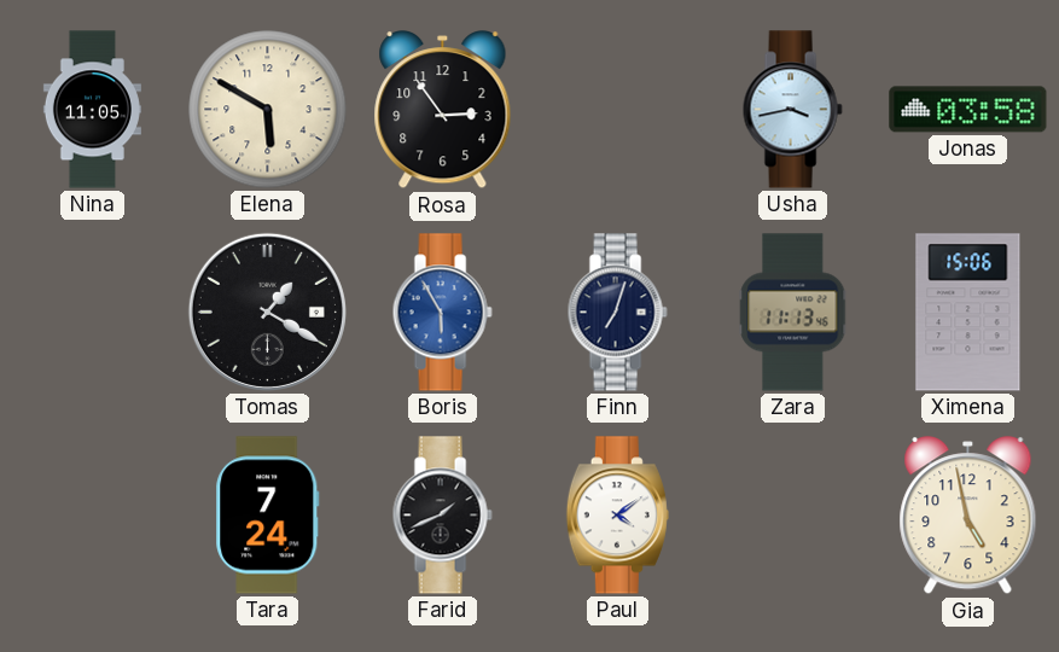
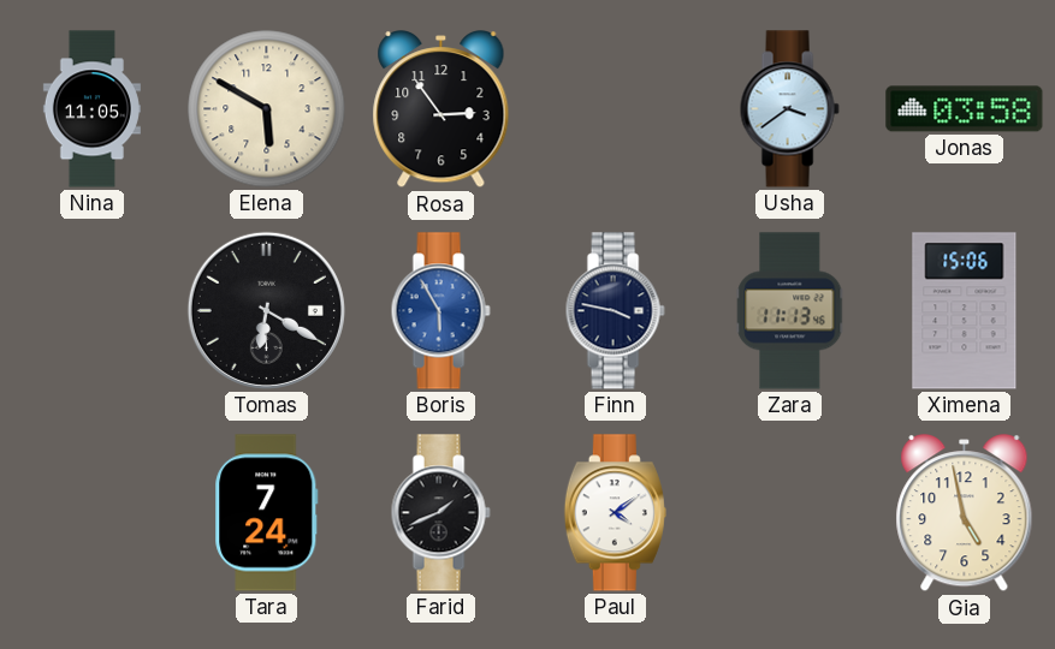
Usha: 3:43 -> 3:39
Tomas: 1:20 -> 6:20
Finn: 7:03 -> 3:47
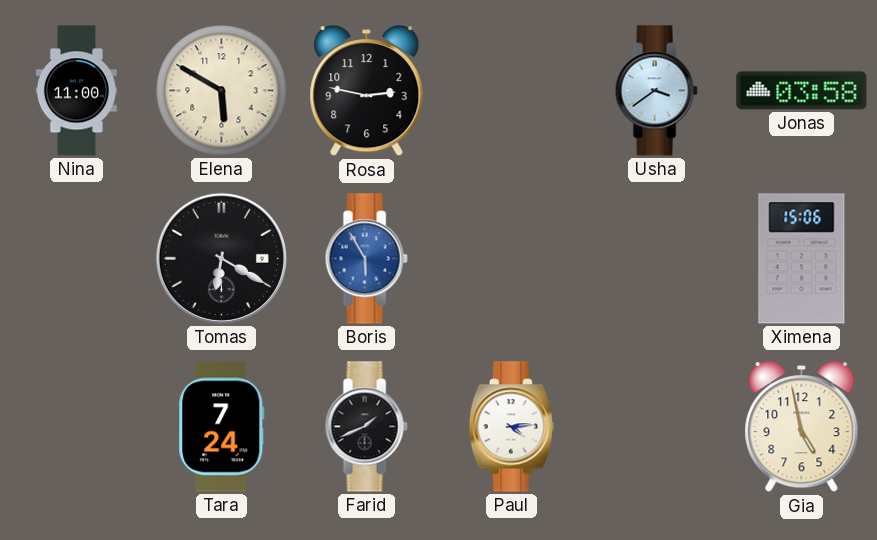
Nina: 11:05 -> 11:00
Rosa: 2:54 -> 2:47
Finn: 3:47 -> none
Zara: 11:13 -> none
Paul: 4:09 -> 4:14
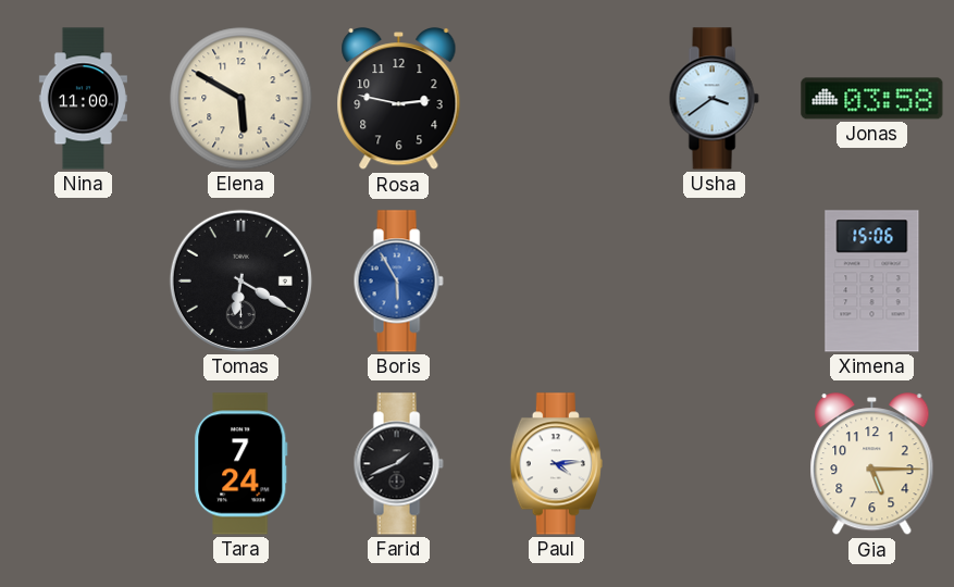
Gia: 4:58 -> 5:15
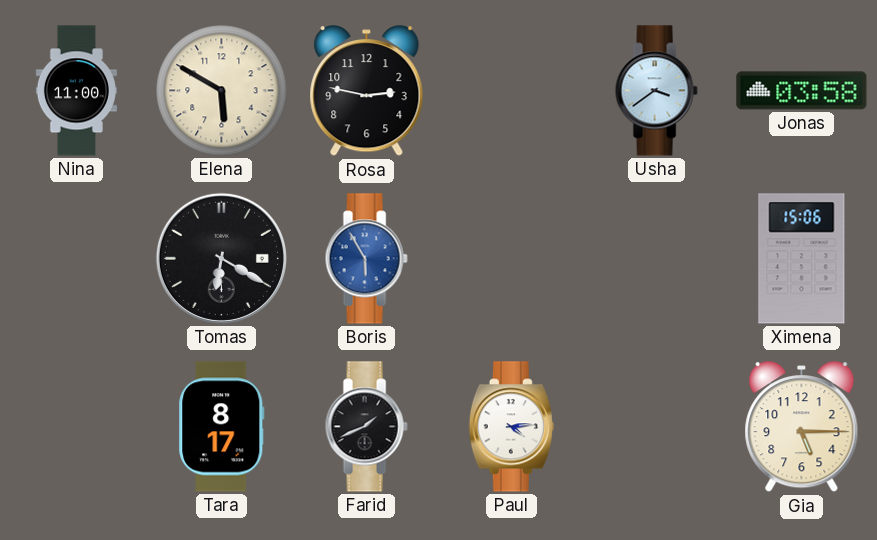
Tara: 7:24 -> 8:17
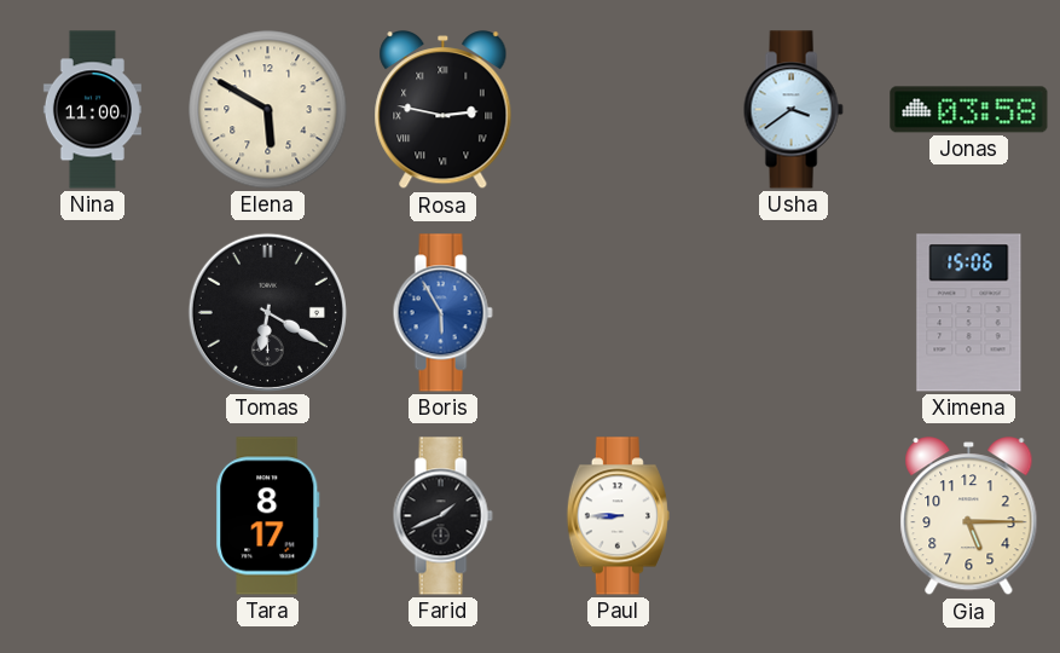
Rosa numerals: Arabic -> Roman
Paul: 4:14 -> 8:45
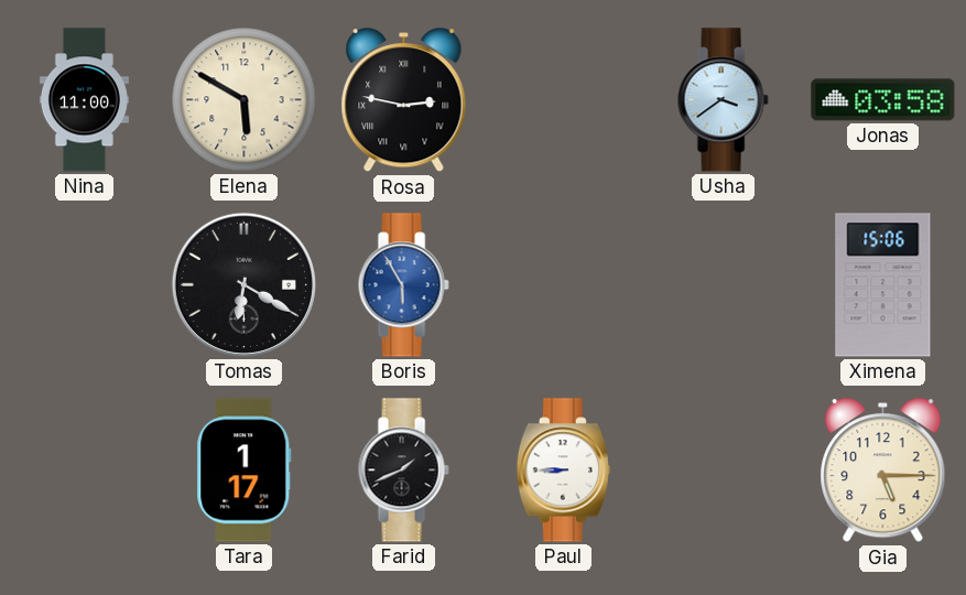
Tara: 8:17 -> 1:17
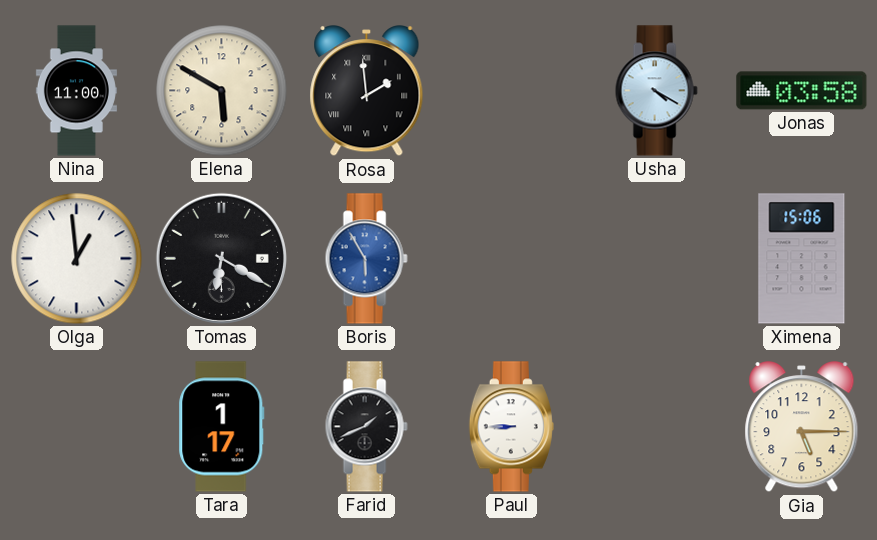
Rosa: 2:47 -> 1:59
Usha: 3:39 -> 4:20
Olga: none -> 12:59
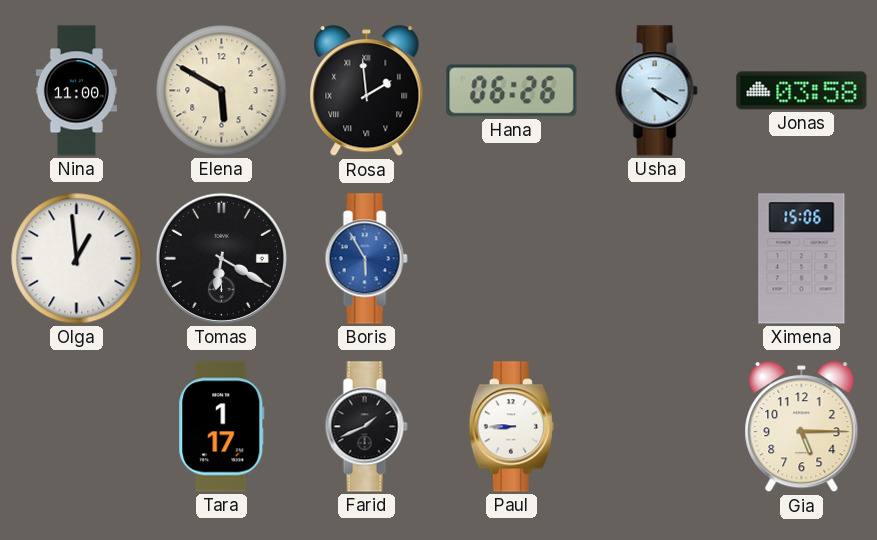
Hana: none -> 06:26
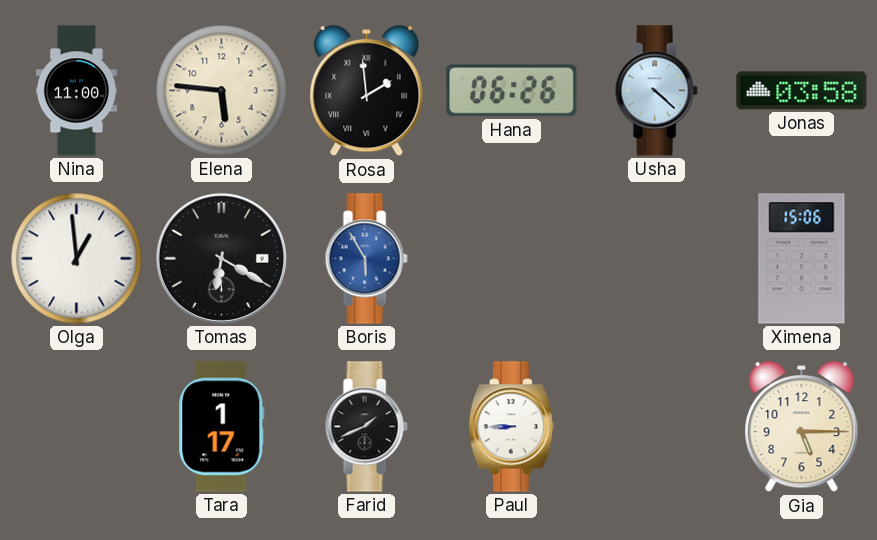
Elena: 5:50 -> 5:46
Usha: 4:20 -> 4:22
